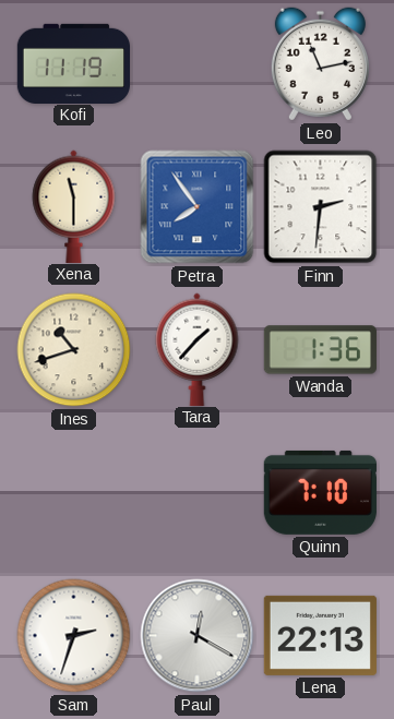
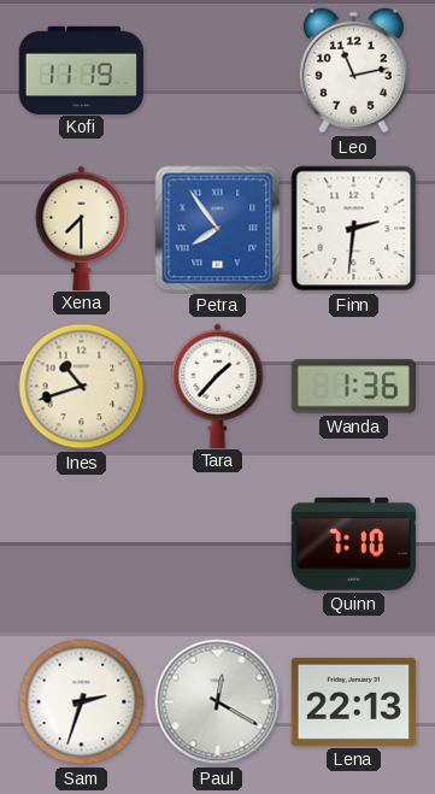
Xena: 11:30 -> 7:30
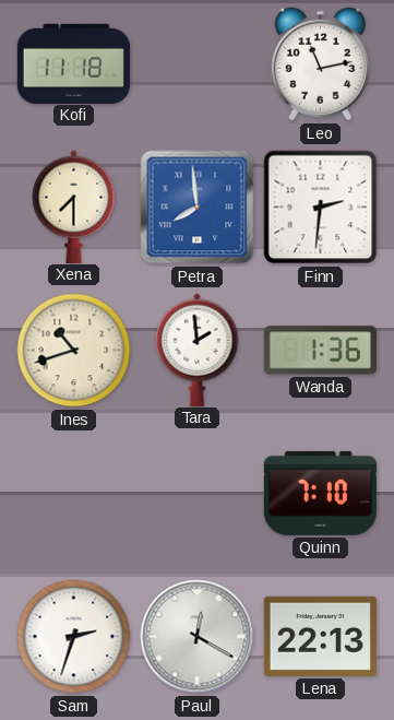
Kofi: 11:19 -> 11:18
Petra: 7:54 -> 7:59
Tara: 1:37 -> 1:59
